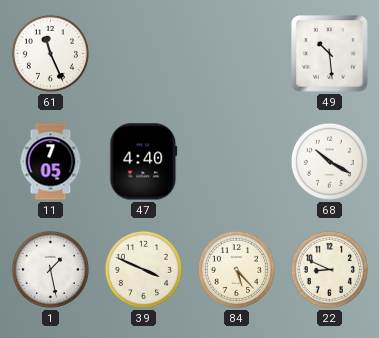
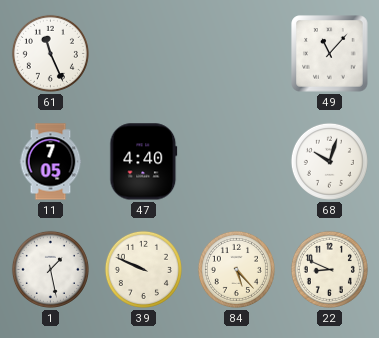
49: 10:29 -> 11:07
68: 10:20 -> 10:03
39: 3:49 -> 9:49
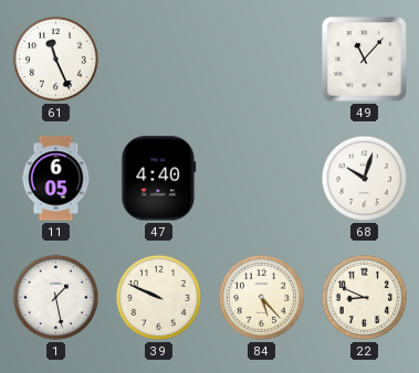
11: 7:05 -> 6:05
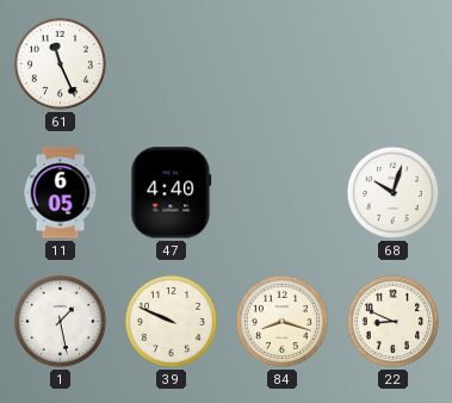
49: 11:07 -> none
84: 5:23 -> 8:18
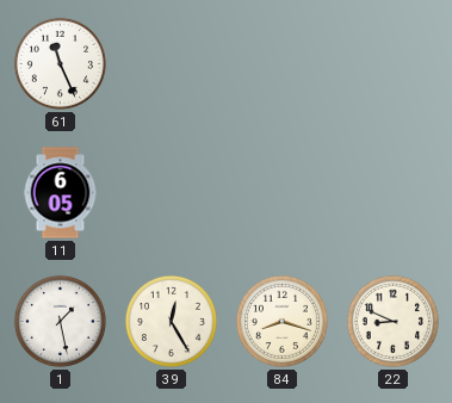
47: 4:40 -> none
68: 10:03 -> none
39: 9:49 -> 12:25
